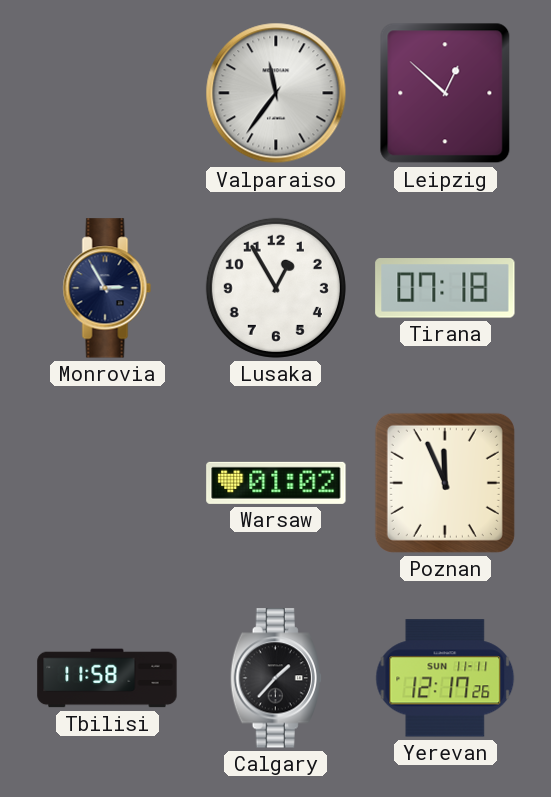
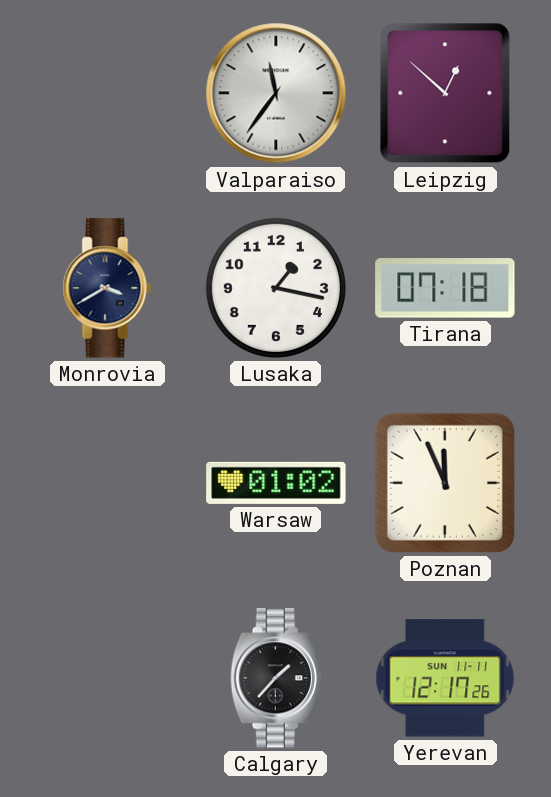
Monrovia: 2:55 -> 3:40
Lusaka: 12:55 -> 1:17
Tbilisi: 11:58 -> none
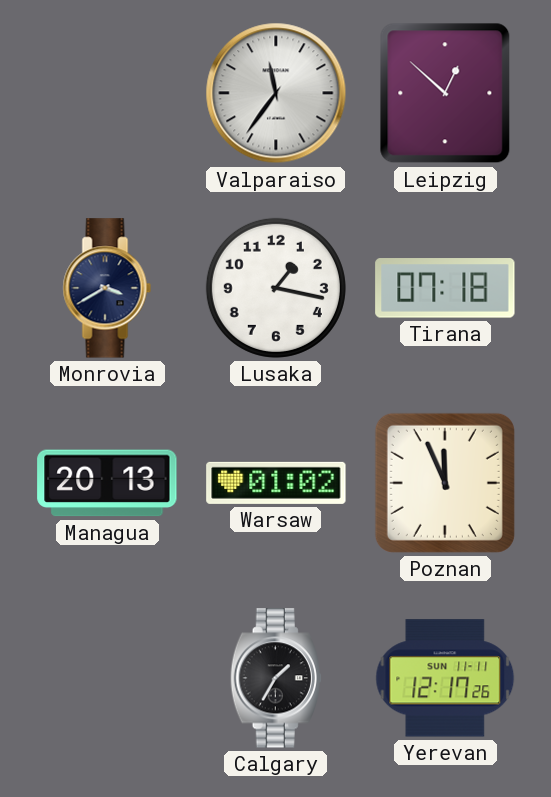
Managua: none -> 20:13
Calgary: 1:37 -> 1:35
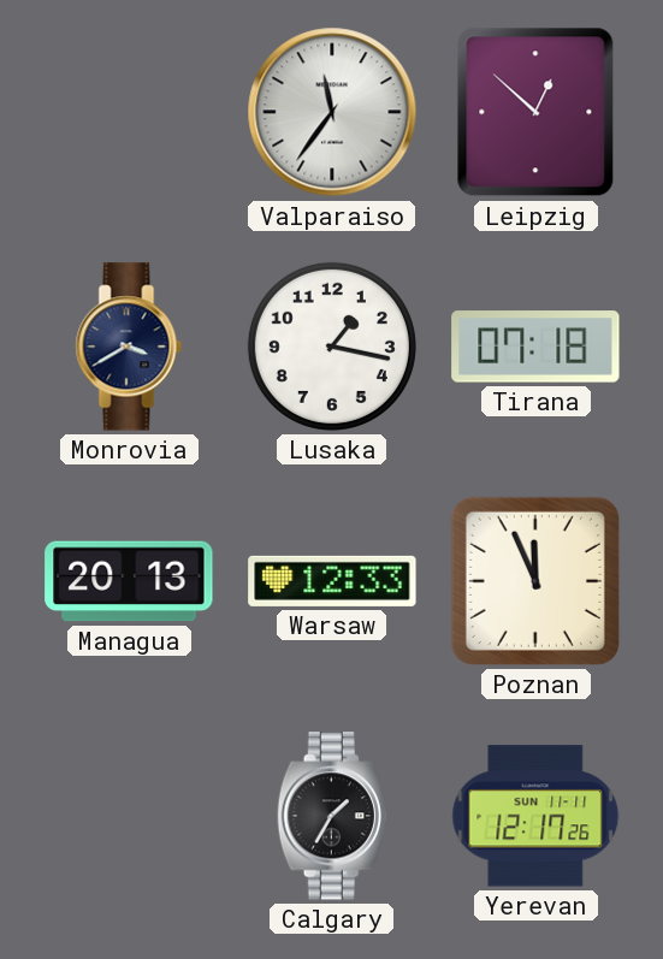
Warsaw: 01:02 -> 12:33
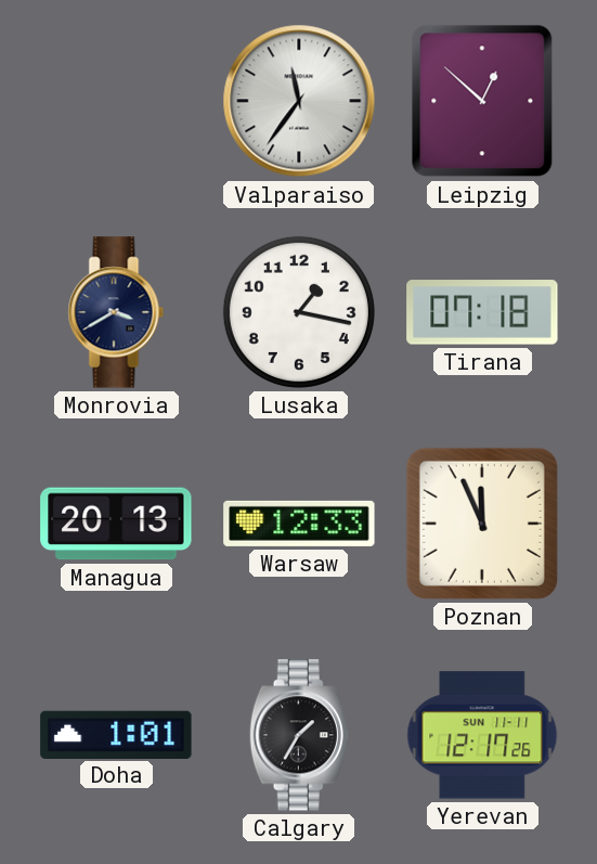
Doha: none -> 1:01
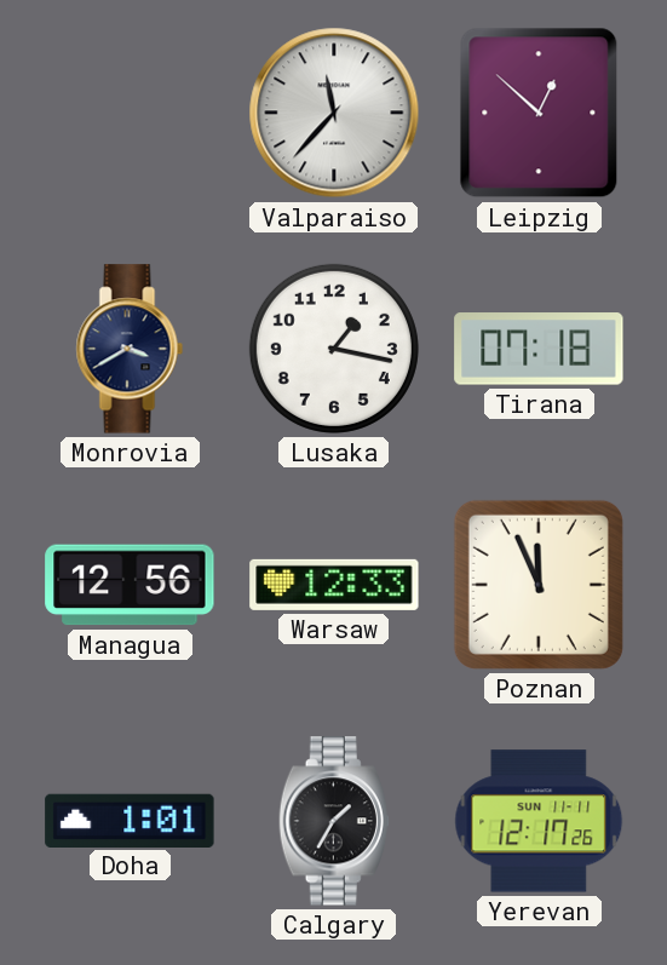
Valparaiso: 11:36 -> 11:37
Managua: 20:13 -> 12:56
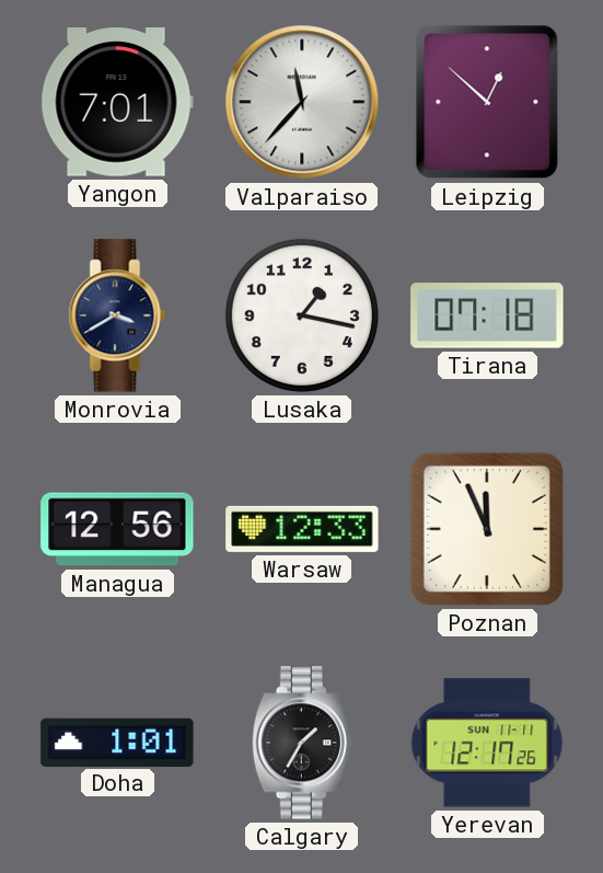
Yangon: none -> 7:01
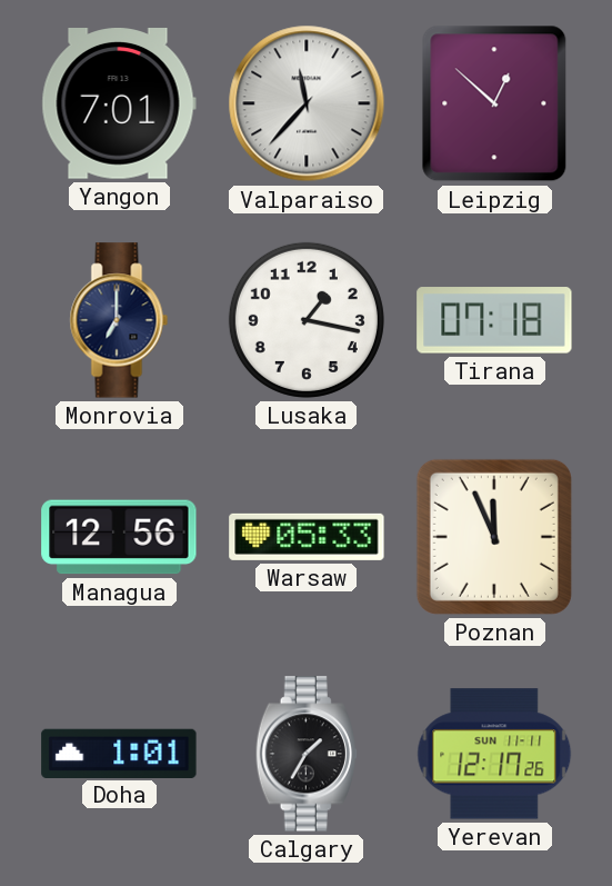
Monrovia: 3:40 -> 7:00
Warsaw: 12:33 -> 05:33
